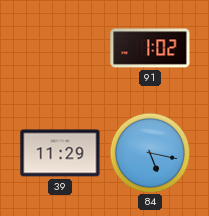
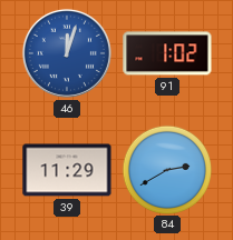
46: none -> 12:03
84: 5:17 -> 2:40
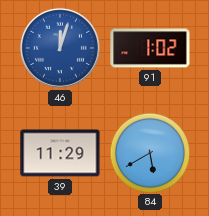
84: 2:40 -> 5:40
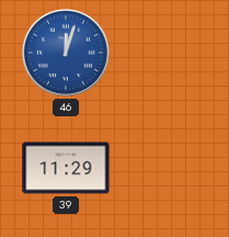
91: 1:02 -> none
84: 5:40 -> none
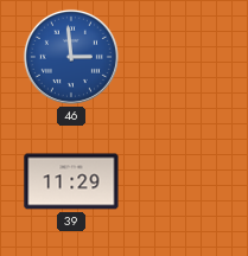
46: 12:03 -> 2:59
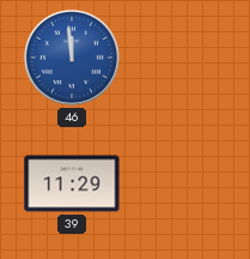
46: 2:59 -> 11:59
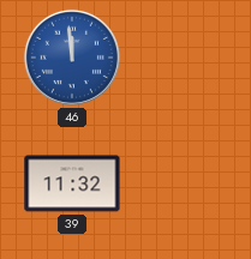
39: 11:29 -> 11:32
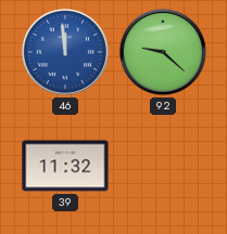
92: none -> 9:22
